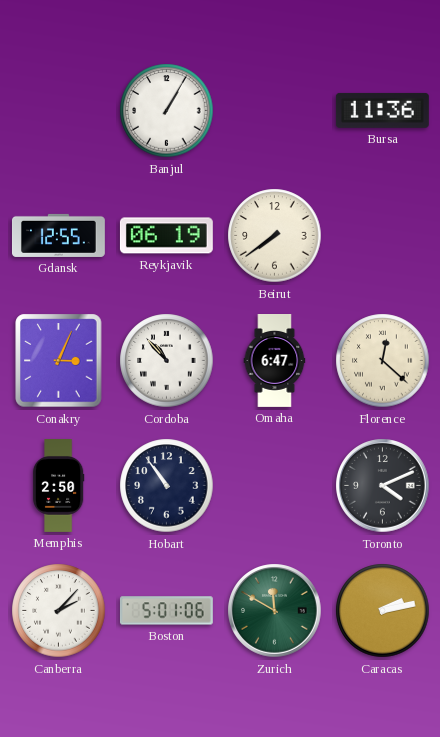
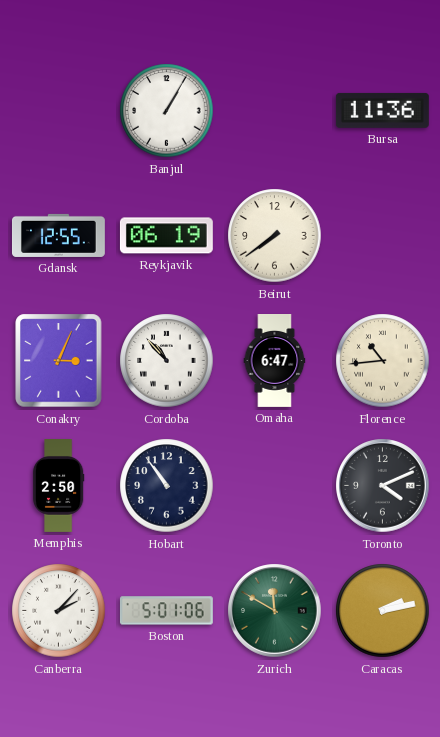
Florence: 12:22 -> 10:44
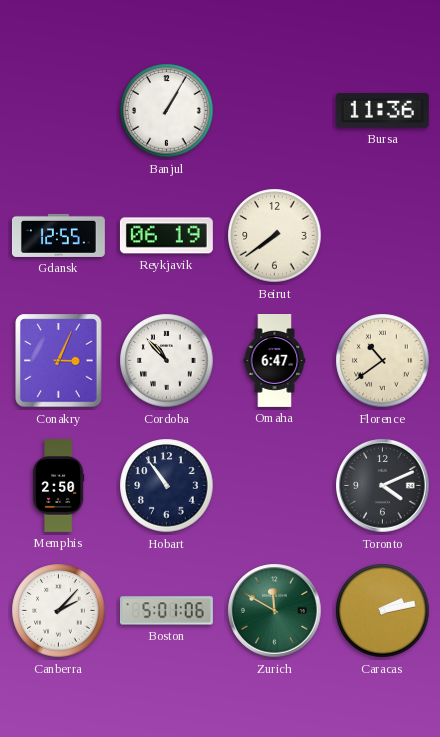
Florence: 10:44 -> 10:39
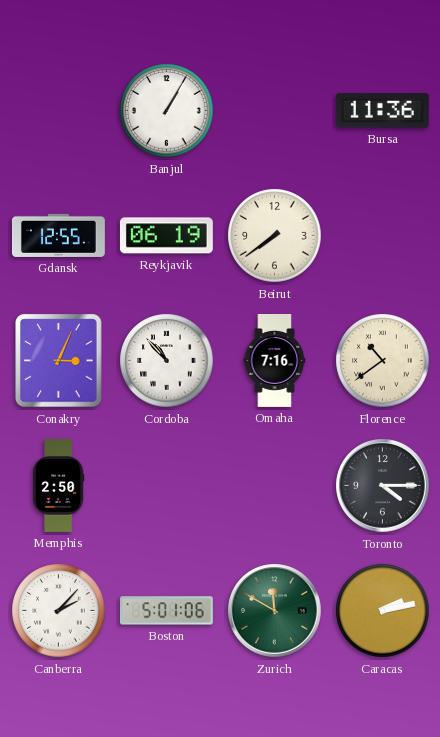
Omaha: 6:47 -> 7:16
Hobart: 10:54 -> none
Toronto: 4:11 -> 4:15
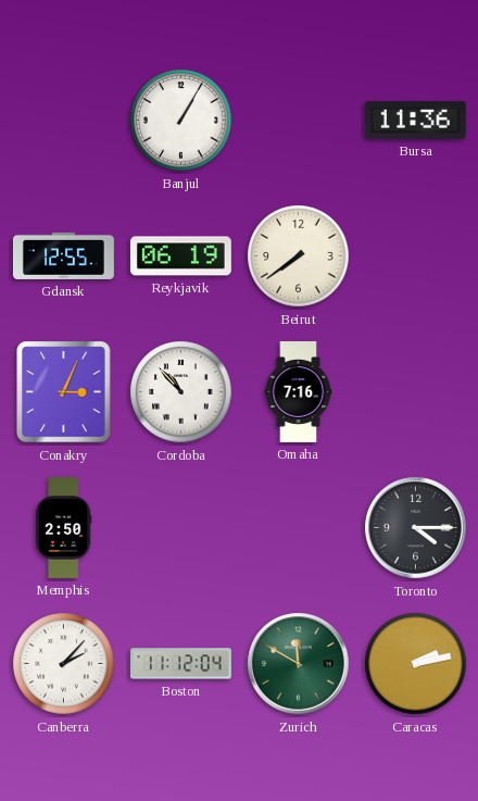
Florence: 10:39 -> none
Boston: 5:01 -> 11:12
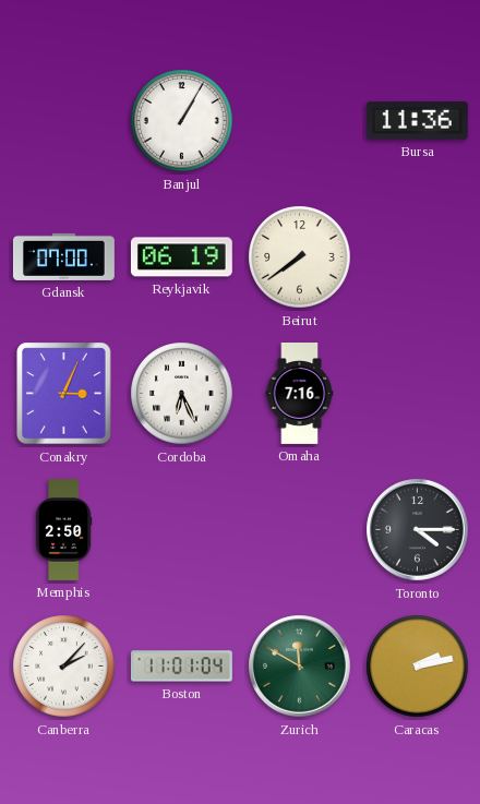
Gdansk: 12:55 -> 07:00
Cordoba: 10:53 -> 6:26
Boston: 11:12 -> 11:01
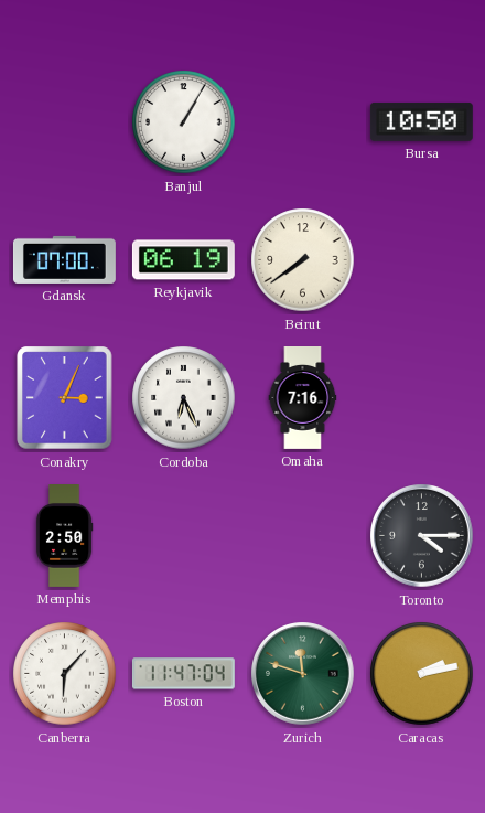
Bursa: 11:36 -> 10:50
Canberra: 2:07 -> 6:07
Boston: 11:01 -> 11:47
Zurich: 11:50 -> 11:48
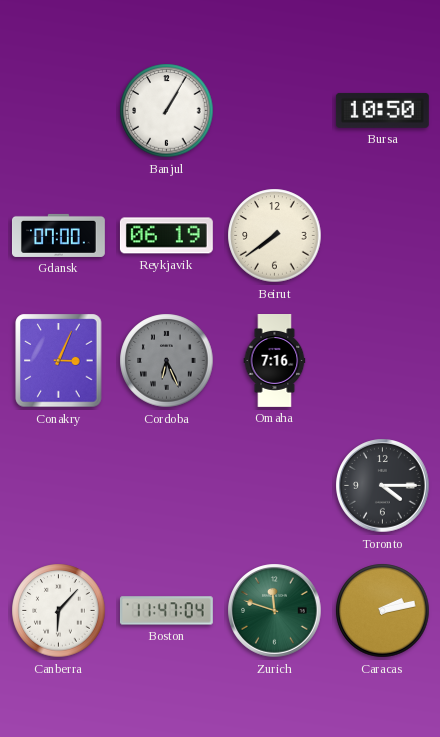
Cordoba dial: white -> grey
Memphis: 2:50 -> none
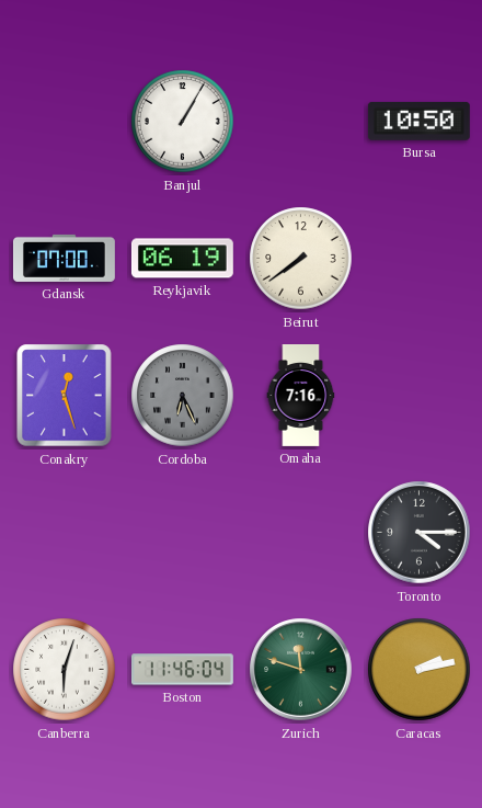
Conakry: 3:04 -> 12:27
Canberra: 6:07 -> 6:03
Boston: 11:47 -> 11:46
